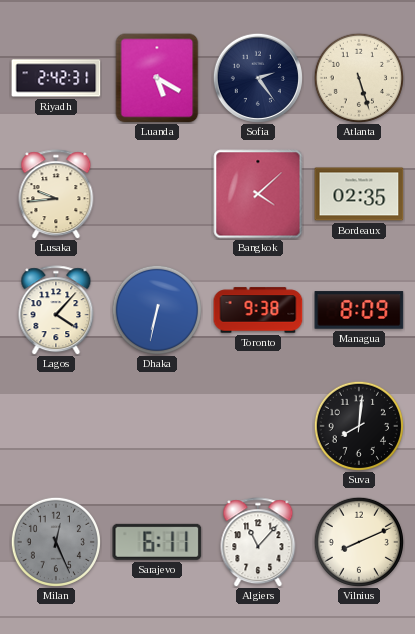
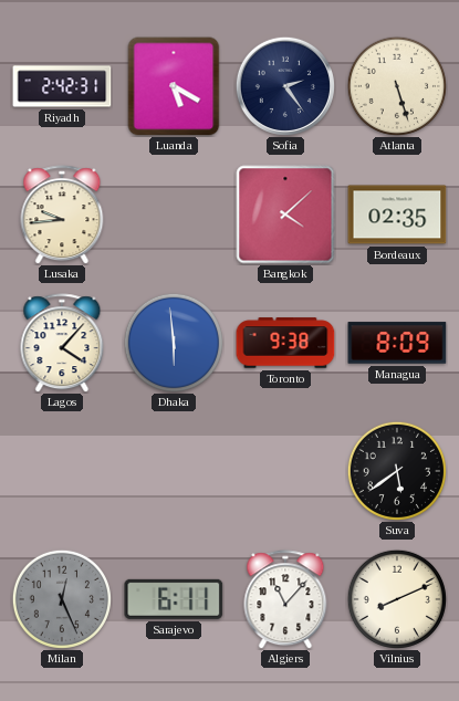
Dhaka: 6:32 -> 5:59
Suva: 8:01 -> 5:39
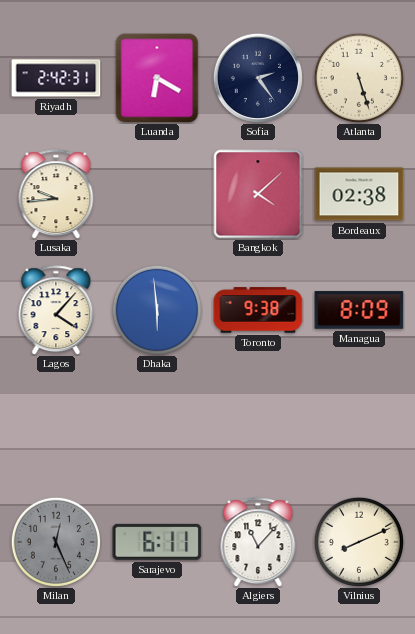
Luanda: 5:20 -> 6:20
Bordeaux: 02:35 -> 02:38
Suva: 5:39 -> none
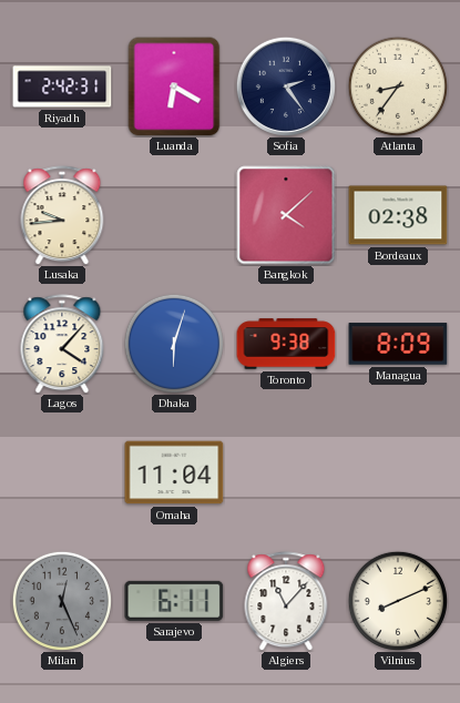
Atlanta: 5:27 -> 8:36
Dhaka: 5:59 -> 6:03
Omaha: none -> 11:04
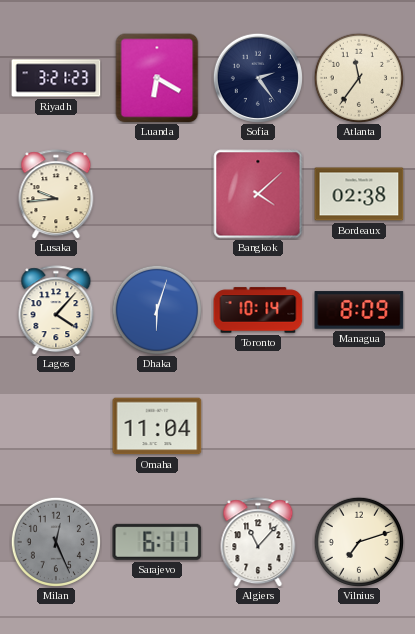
Riyadh: 2:42 -> 3:21
Atlanta: 8:36 -> 11:36
Toronto: 9:38 -> 10:14
Vilnius: 8:11 -> 7:12
